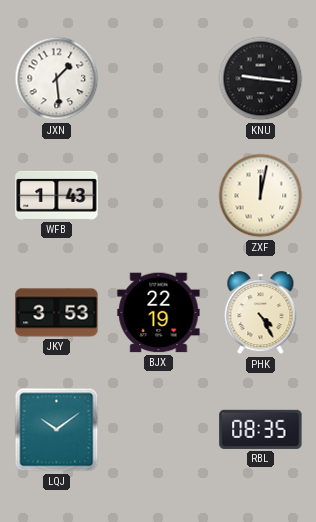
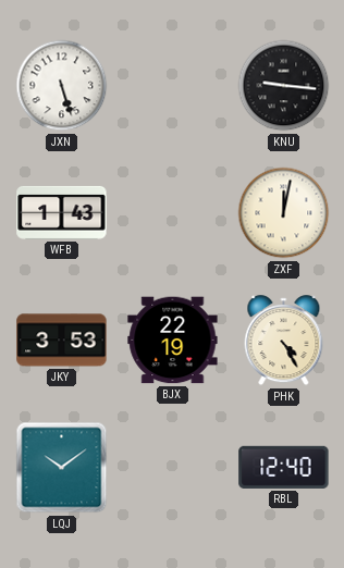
JXN: 1:29 -> 5:27
RBL: 08:35 -> 12:40
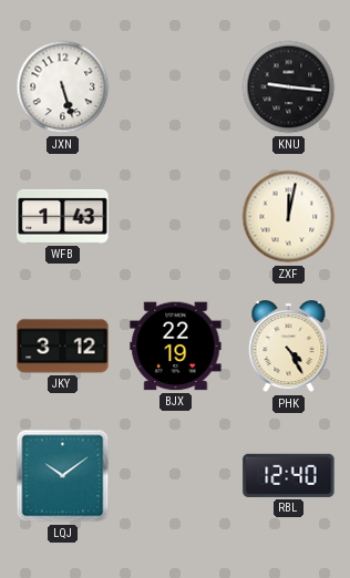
JKY: 3:53 -> 3:12
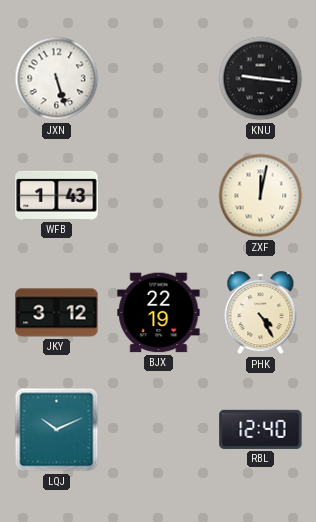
LQJ: 10:09 -> 10:11
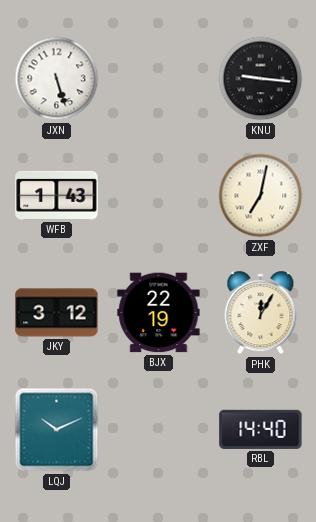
ZXF: 12:02 -> 7:02
PHK: 4:25 -> 12:05
RBL: 12:40 -> 14:40
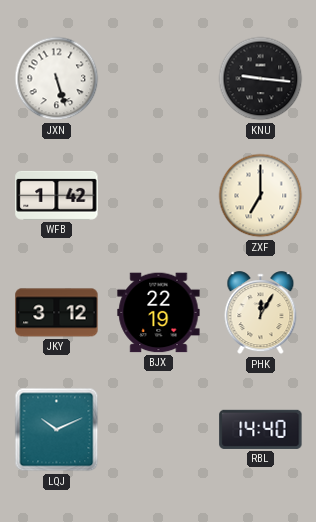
WFB: 1:43 -> 1:42
ZXF: 7:02 -> 7:00
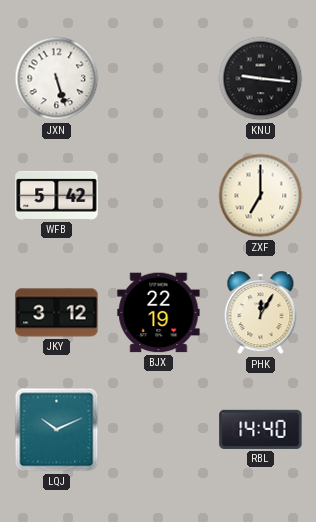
WFB: 1:42 -> 5:42
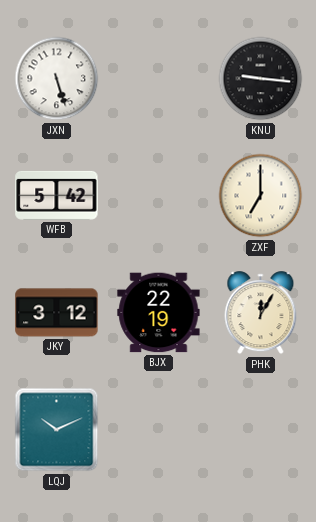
RBL: 14:40 -> none
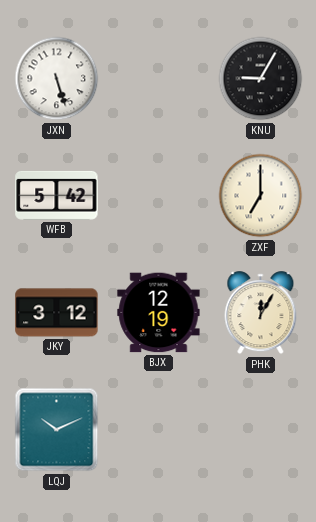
KNU: 9:16 -> 9:05
BJX: 22:19 -> 12:19
